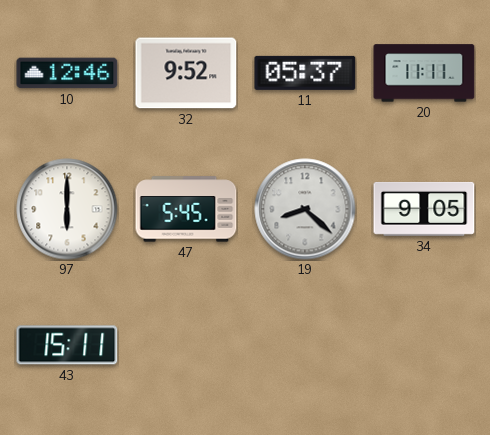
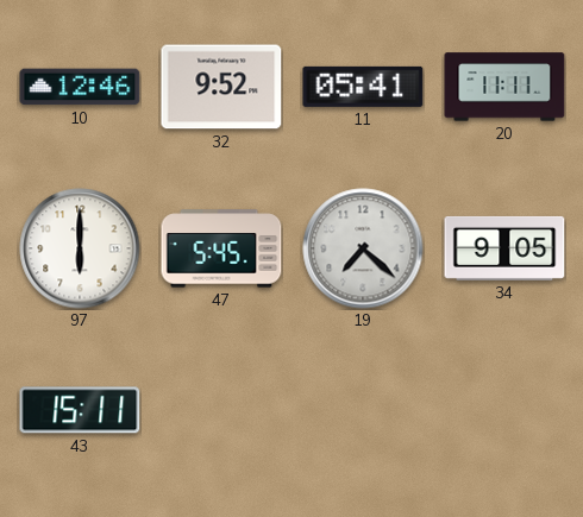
11: 05:37 -> 05:41
19: 8:22 -> 7:22
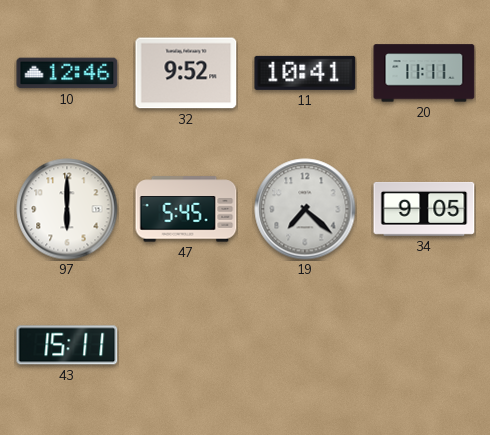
11: 05:41 -> 10:41
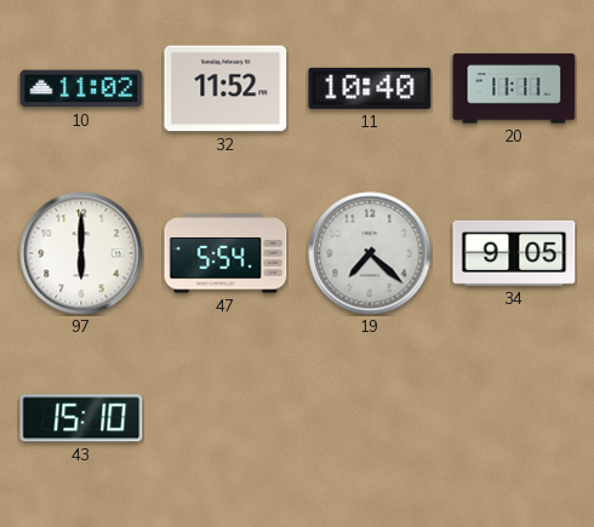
10: 12:46 -> 11:02
32: 9:52 -> 11:52
11: 10:41 -> 10:40
47: 5:45 -> 5:54
43: 15:11 -> 15:10
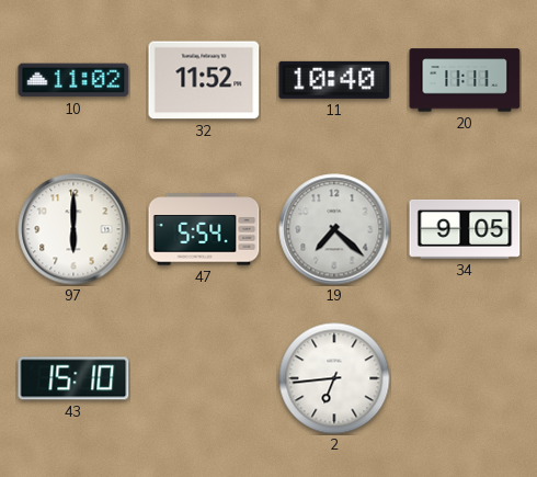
2: none -> 6:44
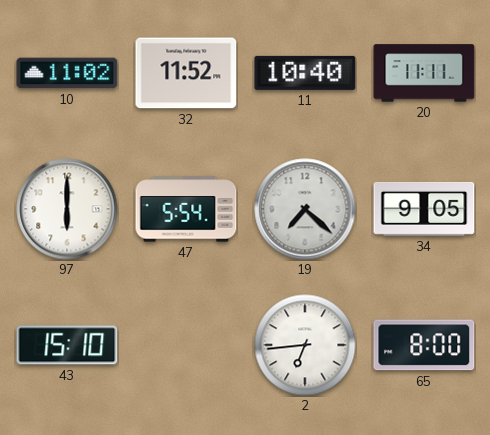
65: none -> 8:00
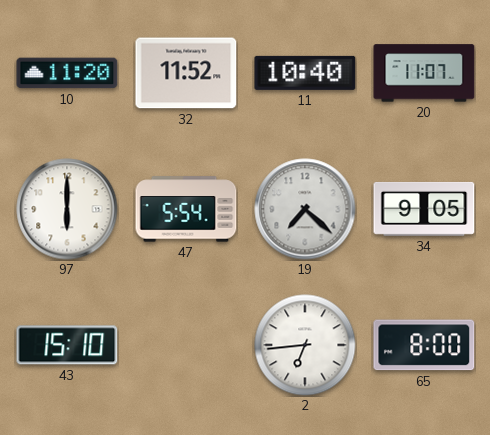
10: 11:02 -> 11:20
20: 11:11 -> 11:07
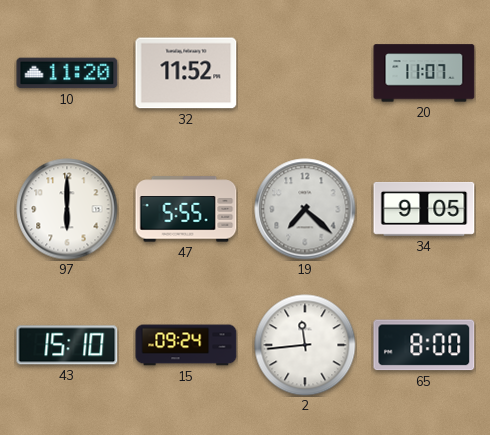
11: 10:40 -> none
47: 5:54 -> 5:55
15: none -> 09:24
2: 6:44 -> 11:44
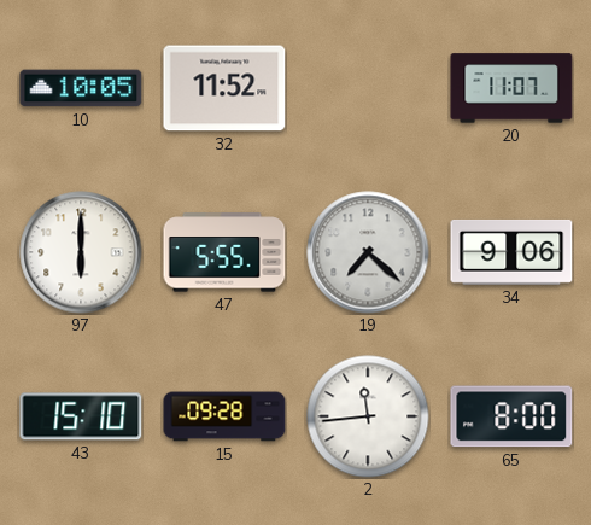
10: 11:20 -> 10:05
34: 9:05 -> 9:06
15: 09:24 -> 09:28
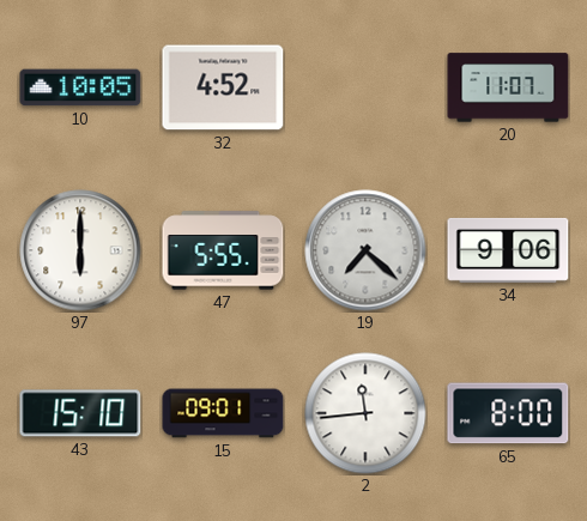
32: 11:52 -> 4:52
15: 09:28 -> 09:01
